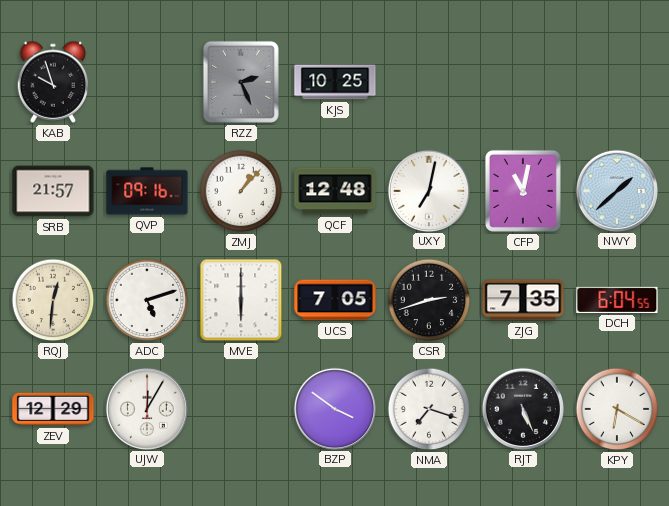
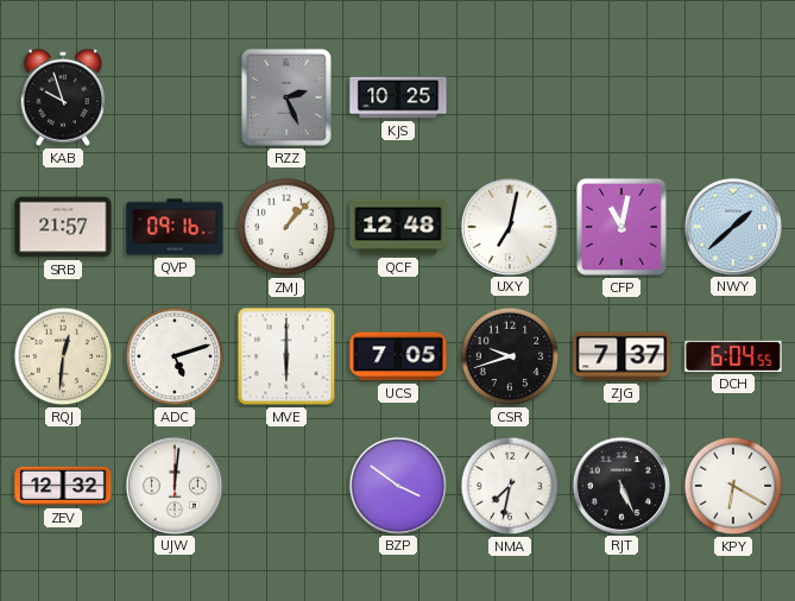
CSR: 2:42 -> 9:42
ZJG: 7:35 -> 7:37
ZEV: 12:29 -> 12:32
UJW: 12:05 -> 12:01
NMA: 7:18 -> 7:32
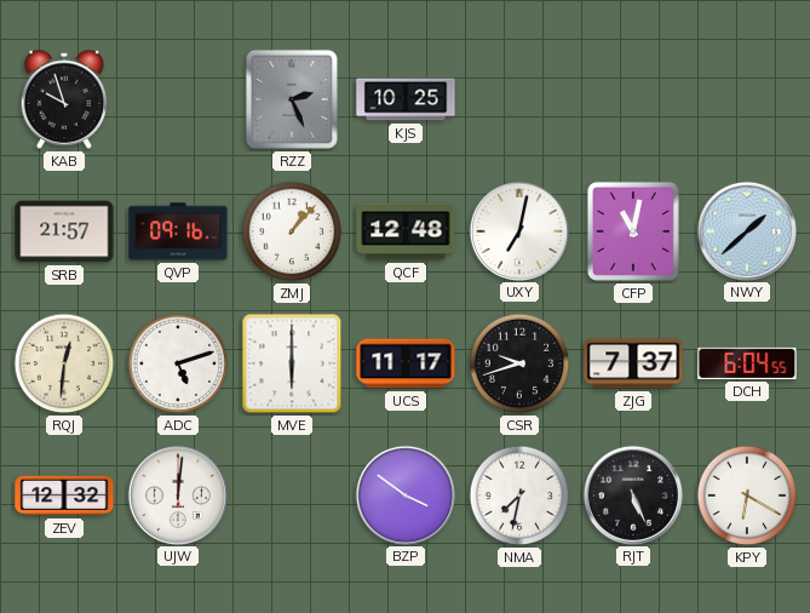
UCS: 7:05 -> 11:17
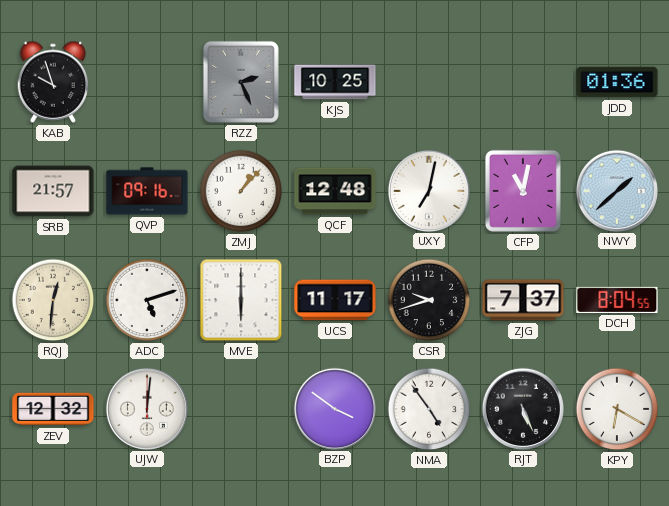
JDD: none -> 01:36
DCH: 6:04 -> 8:04
NMA: 7:32 -> 4:54
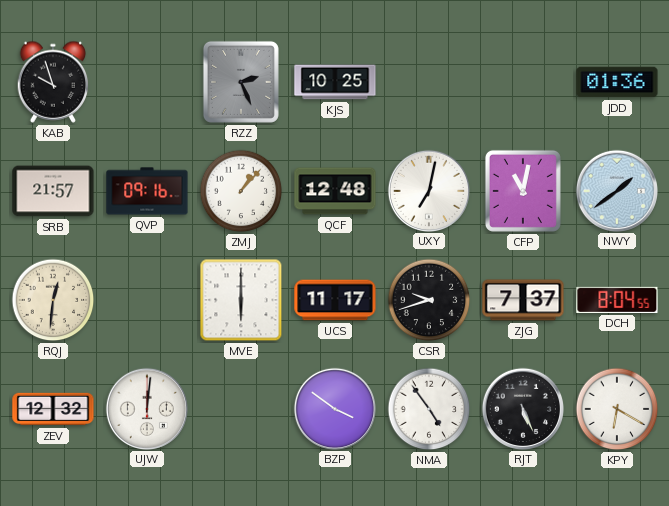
NWY: 1:38 -> 1:39
ADC: 5:12 -> none
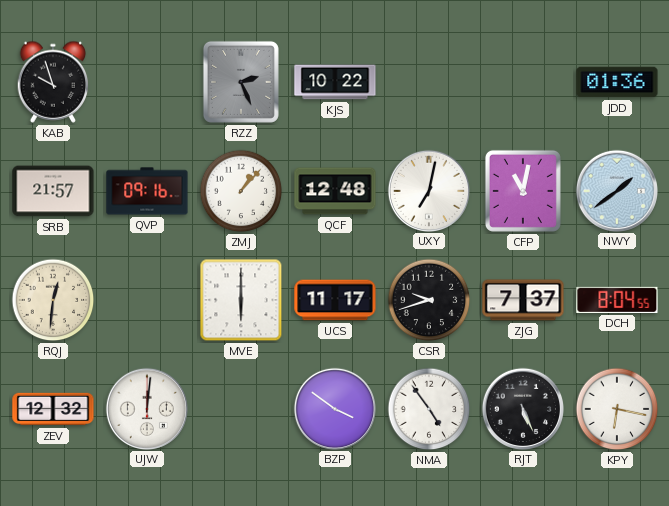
KJS: 10:25 -> 10:22
KPY: 6:20 -> 6:17
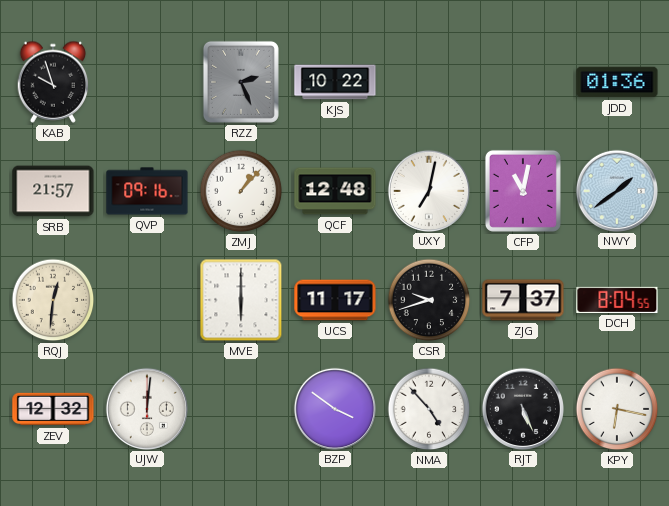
NMA: 4:54 -> 4:53
